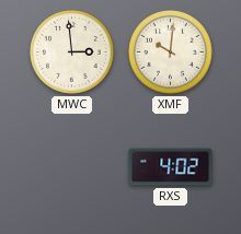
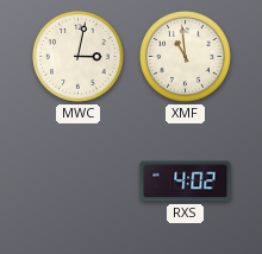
MWC: 2:59 -> 3:02
XMF: 10:01 -> 10:59
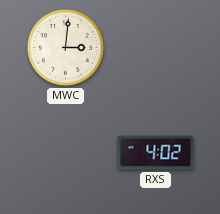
MWC: 3:02 -> 3:01
XMF: 10:59 -> none
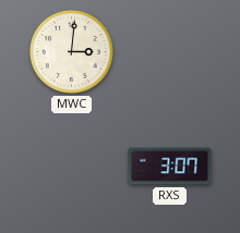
RXS: 4:02 -> 3:07
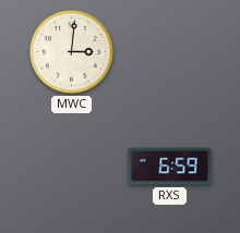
RXS: 3:07 -> 6:59
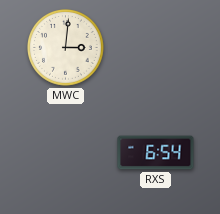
RXS: 6:59 -> 6:54
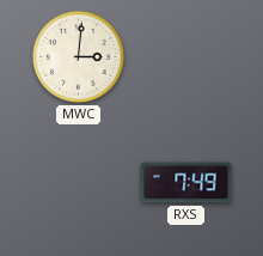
RXS: 6:54 -> 7:49
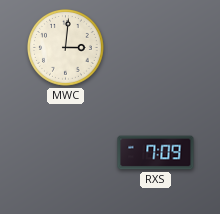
RXS: 7:49 -> 7:09
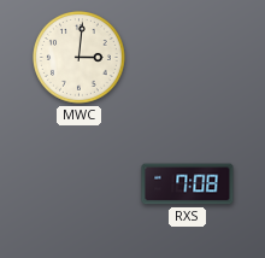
RXS: 7:09 -> 7:08
